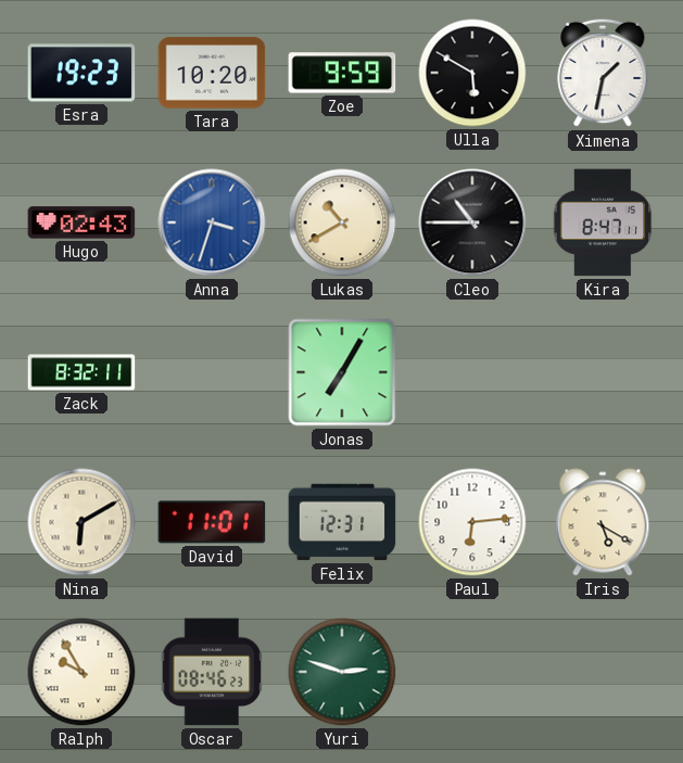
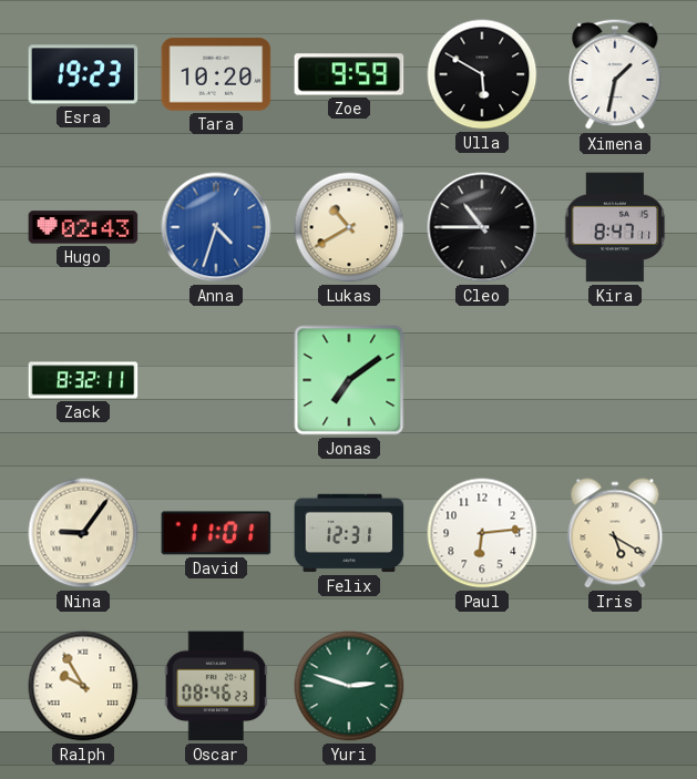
Anna: 3:33 -> 4:33
Jonas: 7:05 -> 7:09
Nina: 6:10 -> 9:06
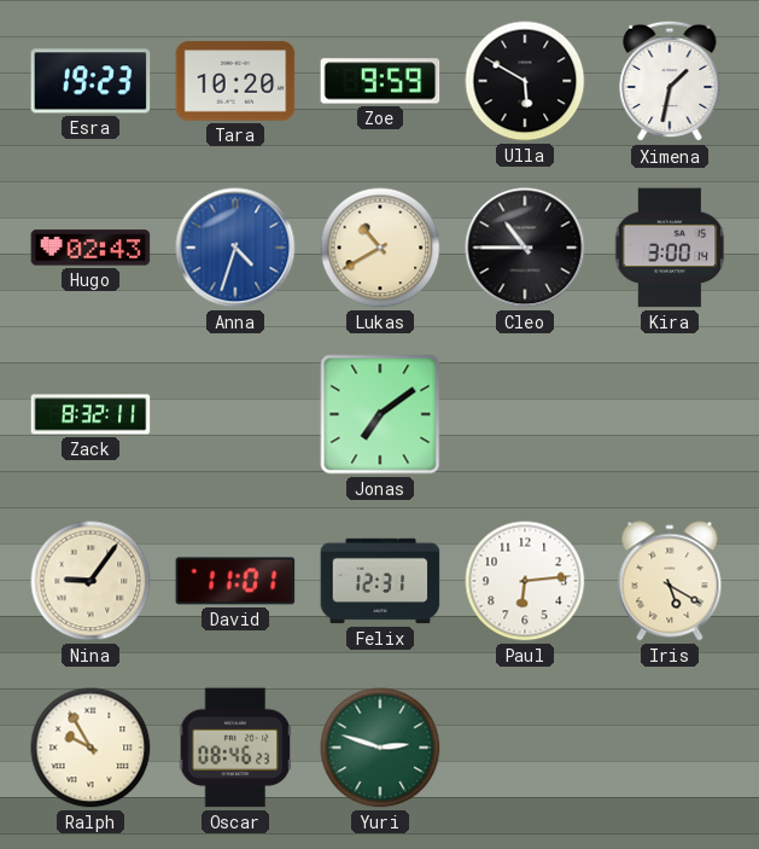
Kira: 8:47 -> 3:00
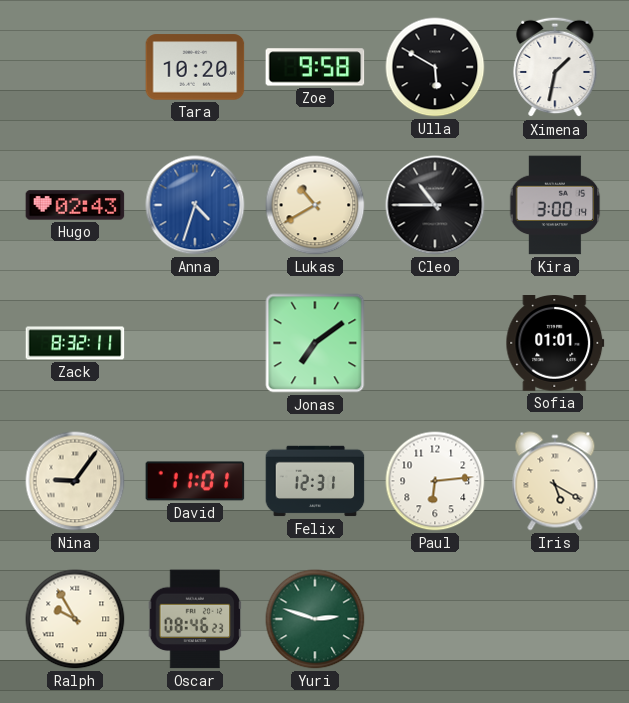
Esra: 19:23 -> none
Zoe: 9:59 -> 9:58
Sofia: none -> 01:01
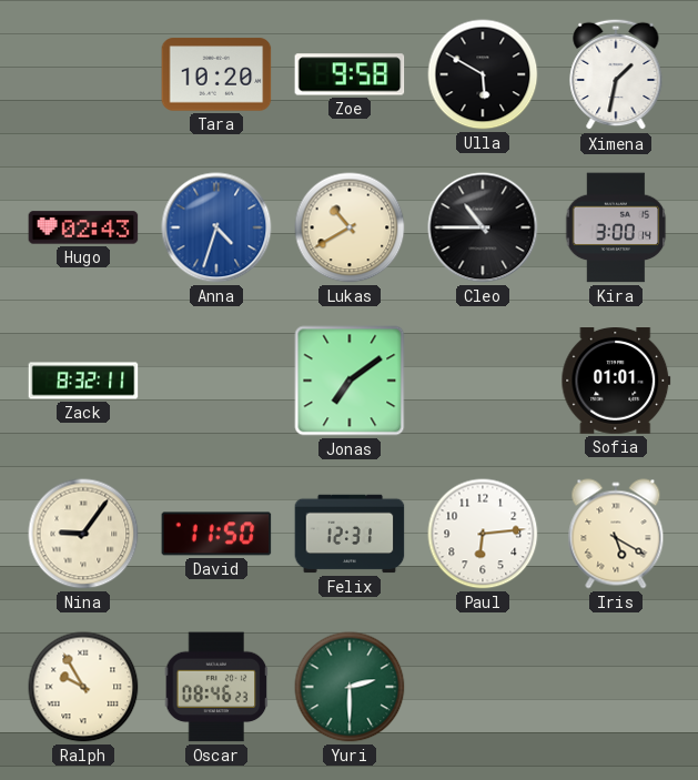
David: 11:01 -> 11:50
Yuri: 2:48 -> 2:30
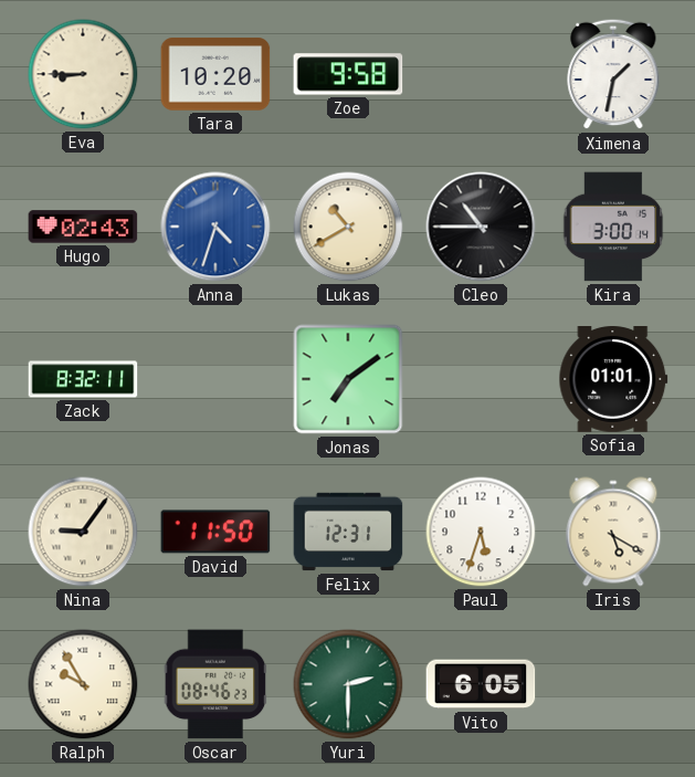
Eva: none -> 8:45
Ulla: 5:50 -> none
Paul: 6:14 -> 5:33
Vito: none -> 6:05
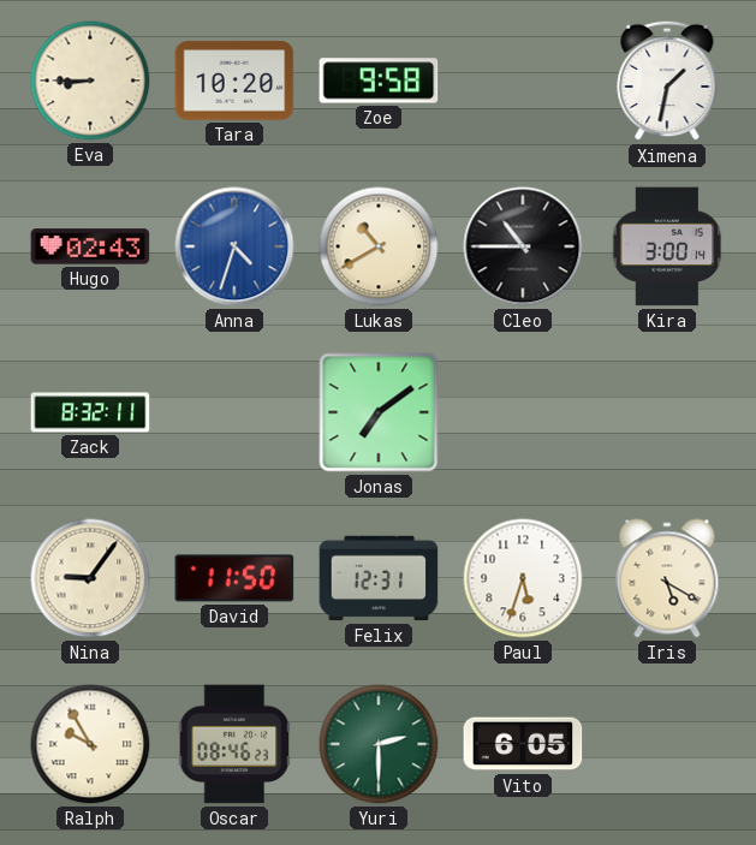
Sofia: 01:01 -> none
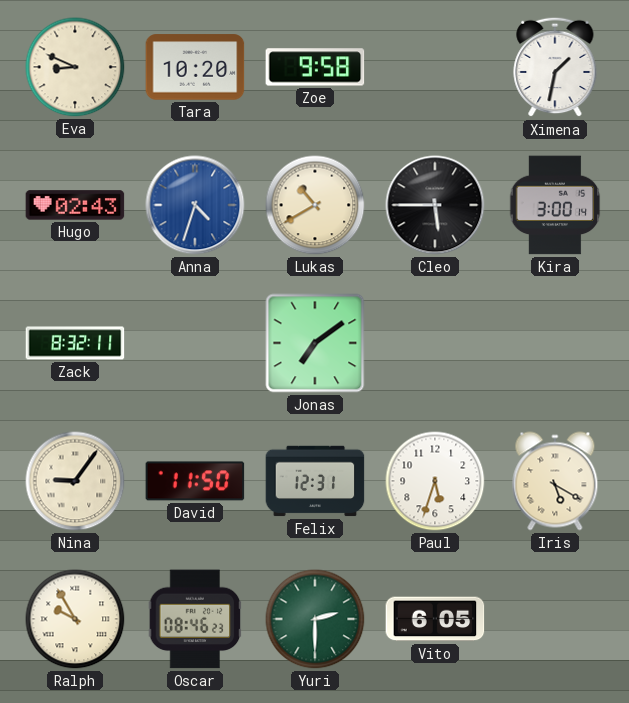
Eva: 8:45 -> 8:49
Cleo: 10:45 -> 5:45
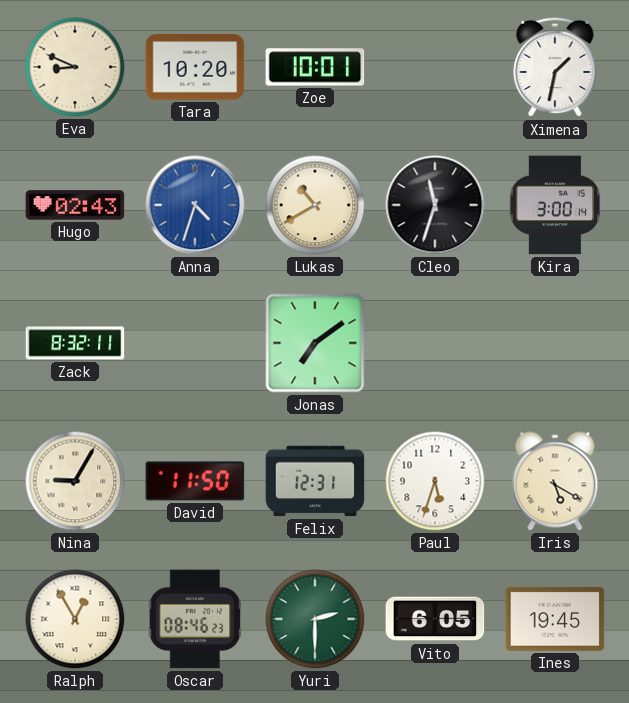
Zoe: 9:58 -> 10:01
Cleo: 5:45 -> 11:33
Nina: 9:06 -> 9:05
Ralph: 9:55 -> 12:55
Ines: none -> 19:45
